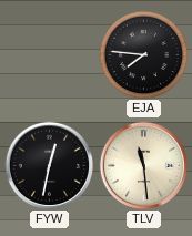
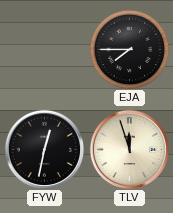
EJA: 7:46 -> 7:45
TLV: 11:29 -> 11:57
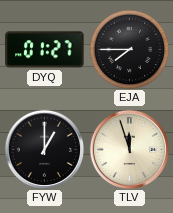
DYQ: none -> 01:27
FYW: 12:32 -> 1:00
